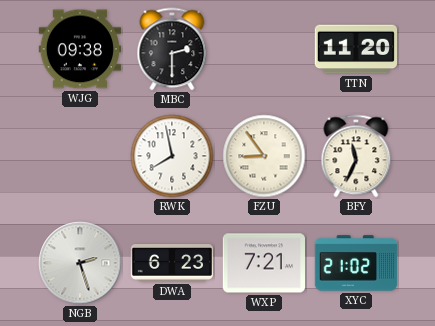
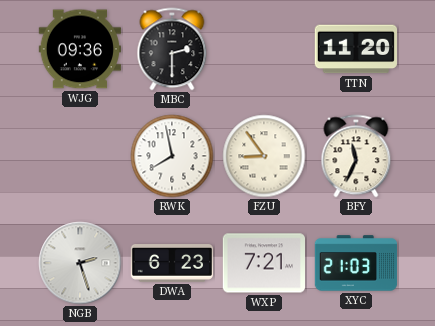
WJG: 09:38 -> 09:36
XYC: 21:02 -> 21:03
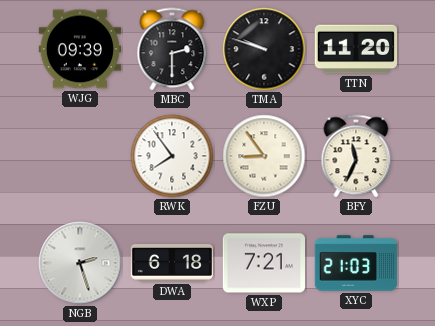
WJG: 09:36 -> 09:39
TMA: none -> 9:48
RWK: 7:58 -> 7:54
DWA: 6:23 -> 6:18
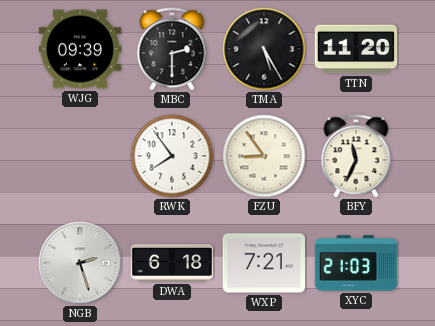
TMA: 9:48 -> 5:25
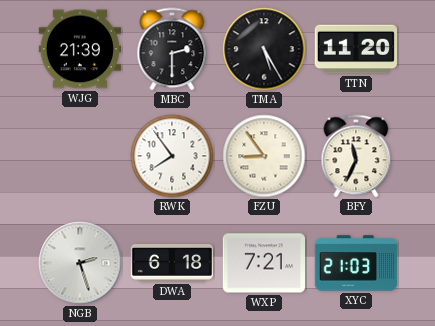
WJG: 09:39 -> 21:39
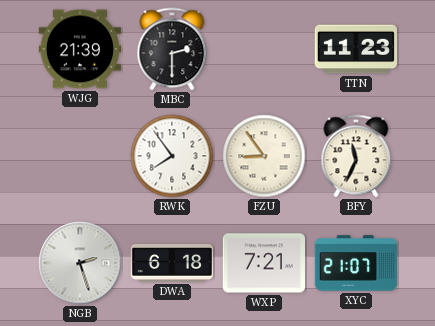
TMA: 5:25 -> none
TTN: 11:20 -> 11:23
XYC: 21:03 -> 21:07
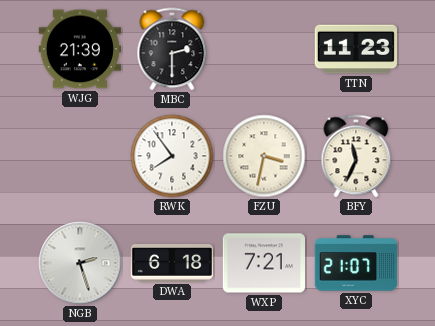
FZU: 8:54 -> 3:32
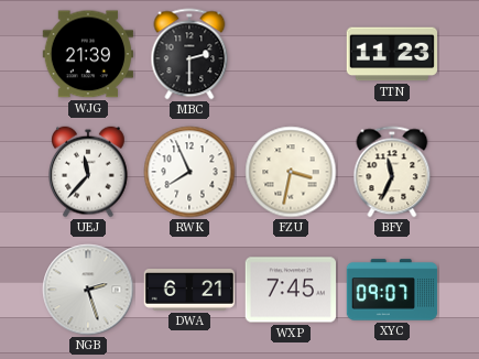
UEJ: none -> 11:37
RWK: 7:54 -> 7:56
DWA: 6:18 -> 6:21
WXP: 7:21 -> 7:45
XYC: 21:07 -> 09:07
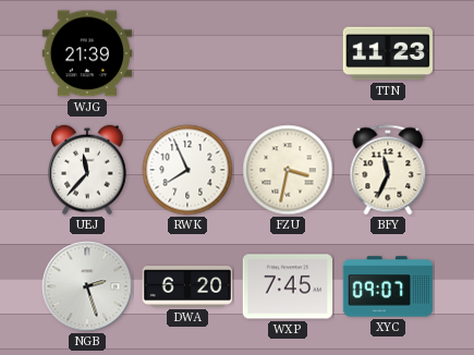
MBC: 2:30 -> none
DWA: 6:21 -> 6:20
